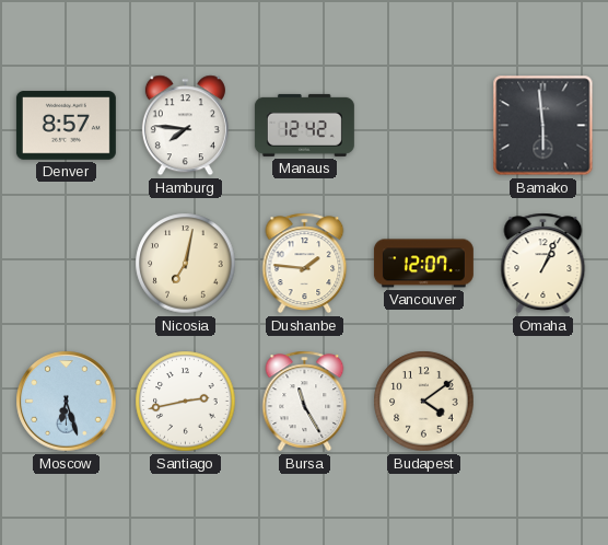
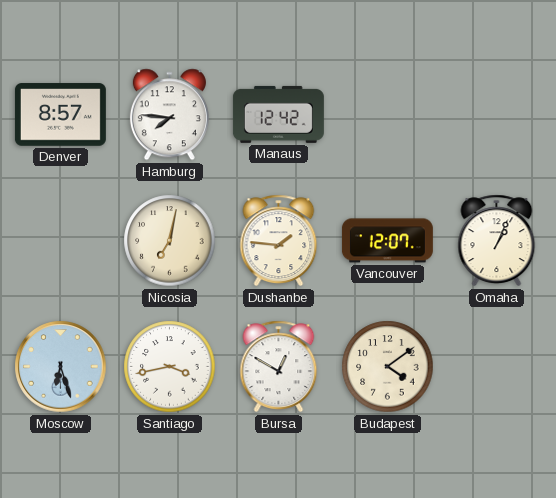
Bamako: 5:59 -> none
Santiago: 2:43 -> 3:43
Bursa: 11:25 -> 12:50
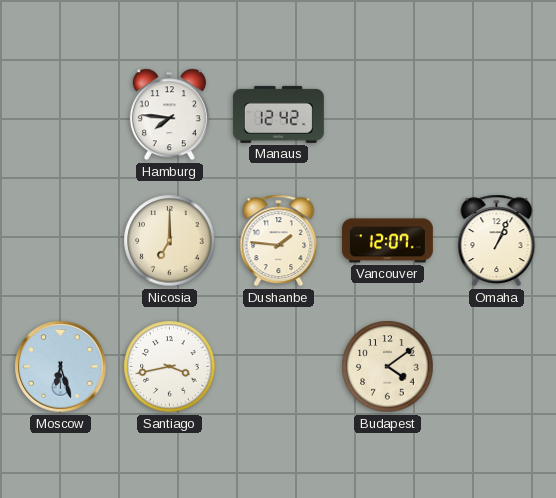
Denver: 8:57 -> none
Nicosia: 7:02 -> 7:00
Bursa: 12:50 -> none
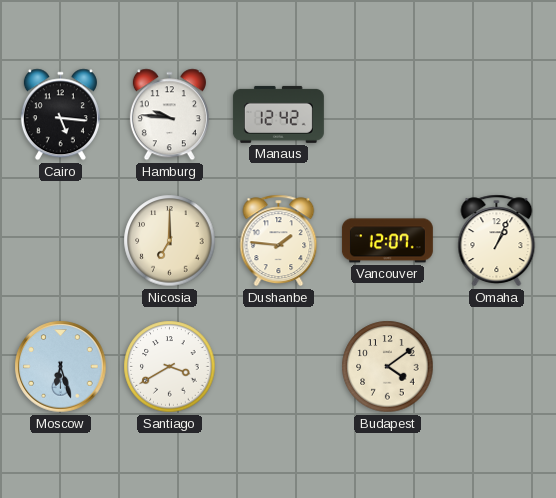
Cairo: none -> 5:16
Hamburg: 7:46 -> 9:46
Santiago: 3:43 -> 3:40
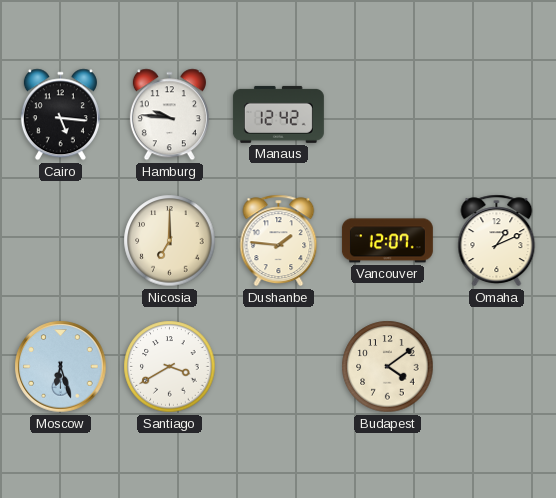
Omaha: 1:04 -> 1:11
